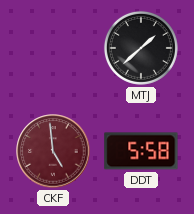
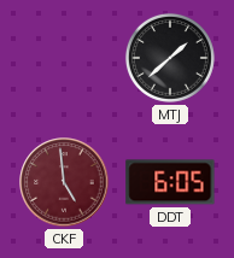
DDT: 5:58 -> 6:05
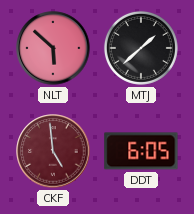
NLT: none -> 5:52
